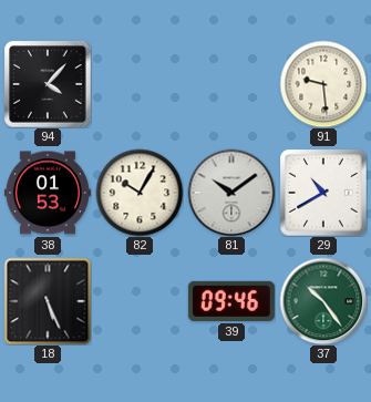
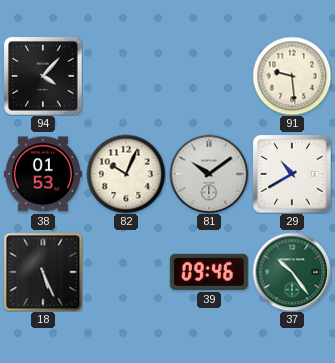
82: 10:05 -> 10:04
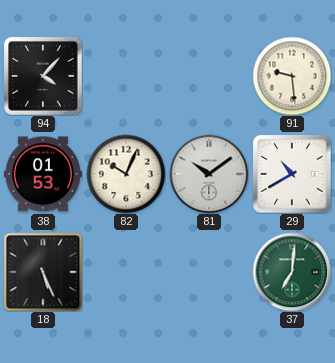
39: 09:46 -> none
37: 10:24 -> 7:01
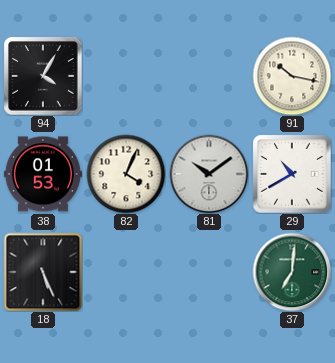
94: 4:07 -> 4:05
91: 9:29 -> 10:17
82: 10:04 -> 4:04
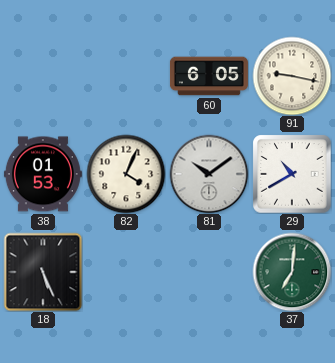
94: 4:05 -> none
60: none -> 6:05
91: 10:17 -> 9:17
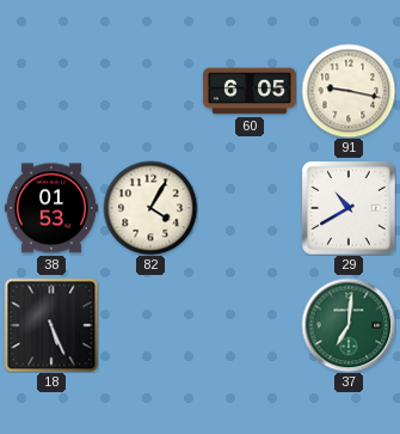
82: 4:04 -> 4:05
81: 10:09 -> none
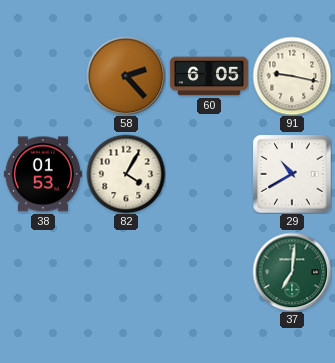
58: none -> 2:23
18: 5:26 -> none
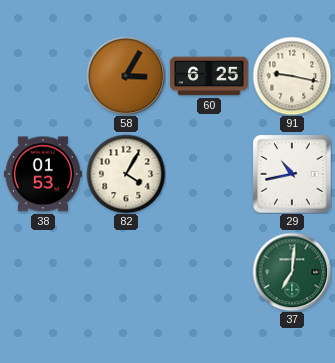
58: 2:23 -> 3:05
60: 6:05 -> 6:25
29: 10:40 -> 10:43
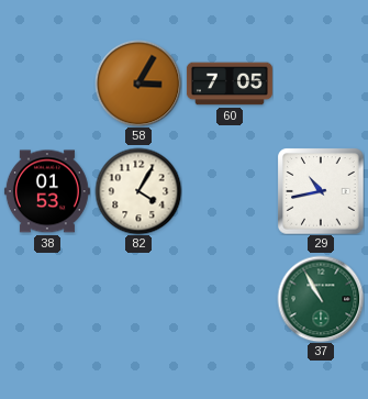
60: 6:25 -> 7:05
91: 9:17 -> none
37: 7:01 -> 10:55
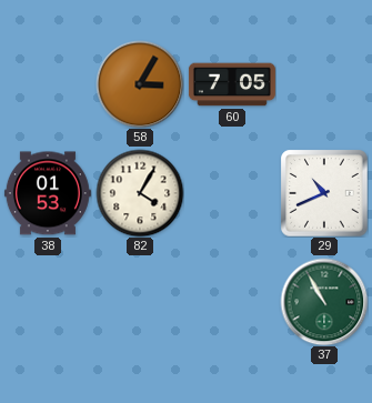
29: 10:43 -> 10:41
